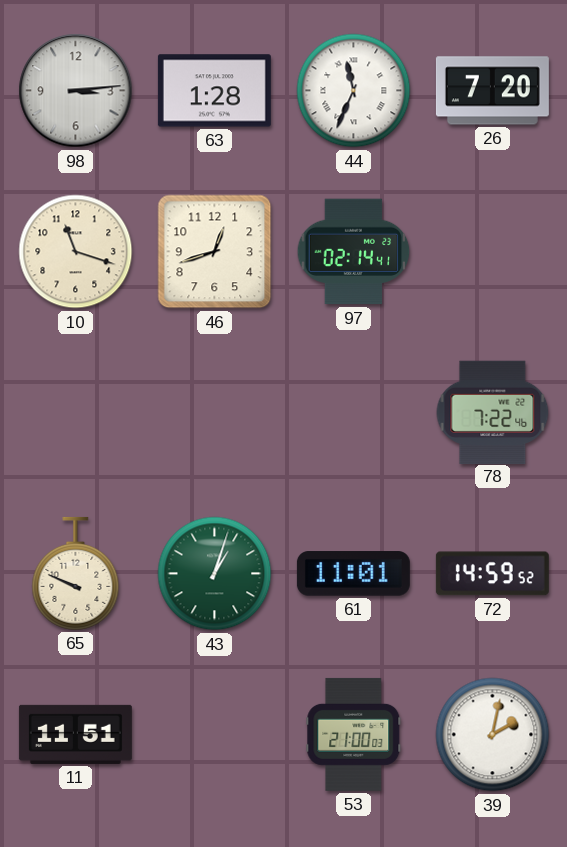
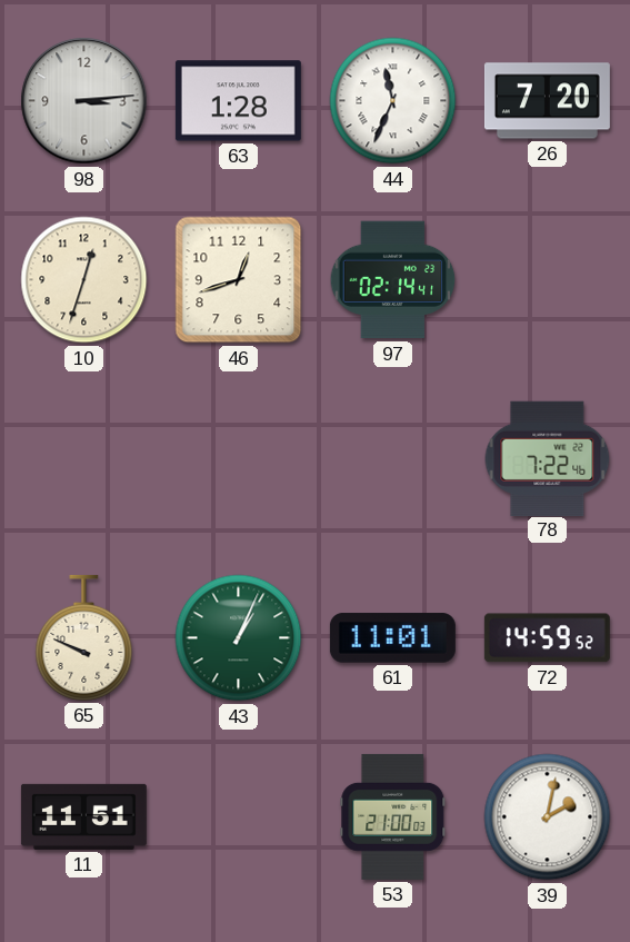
10: 11:18 -> 12:33
43: 1:03 -> 1:04
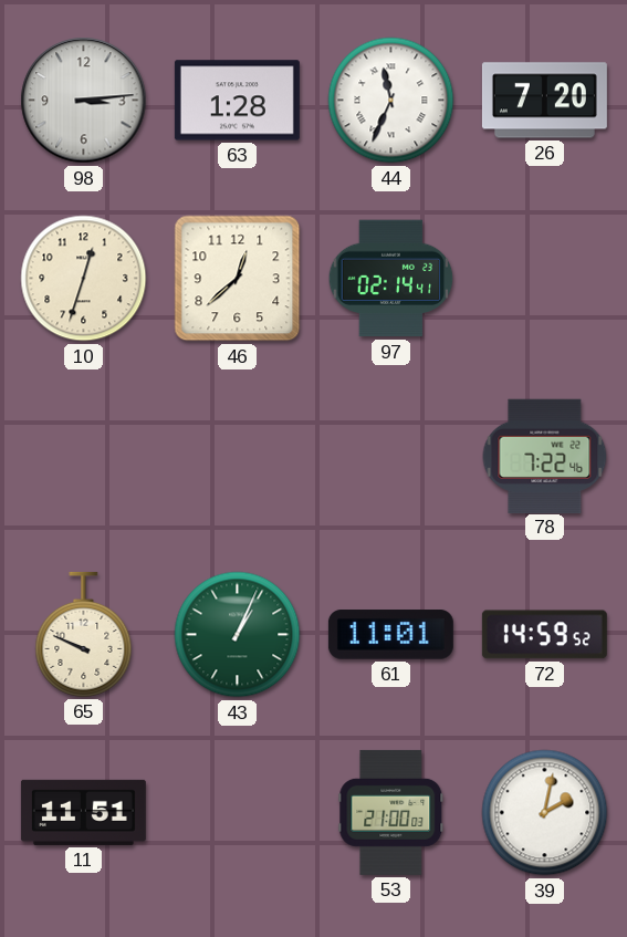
46: 12:42 -> 12:38
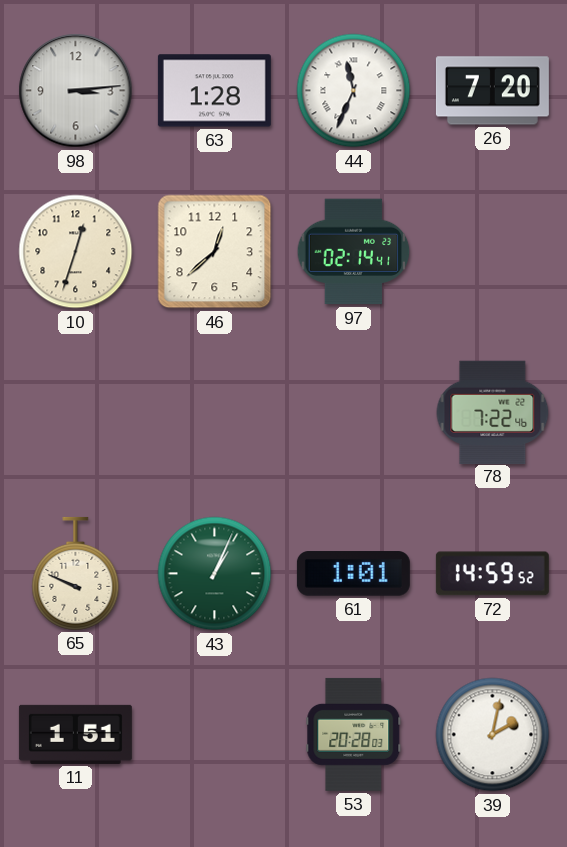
61: 11:01 -> 1:01
11: 11:51 -> 1:51
53: 21:00 -> 20:28
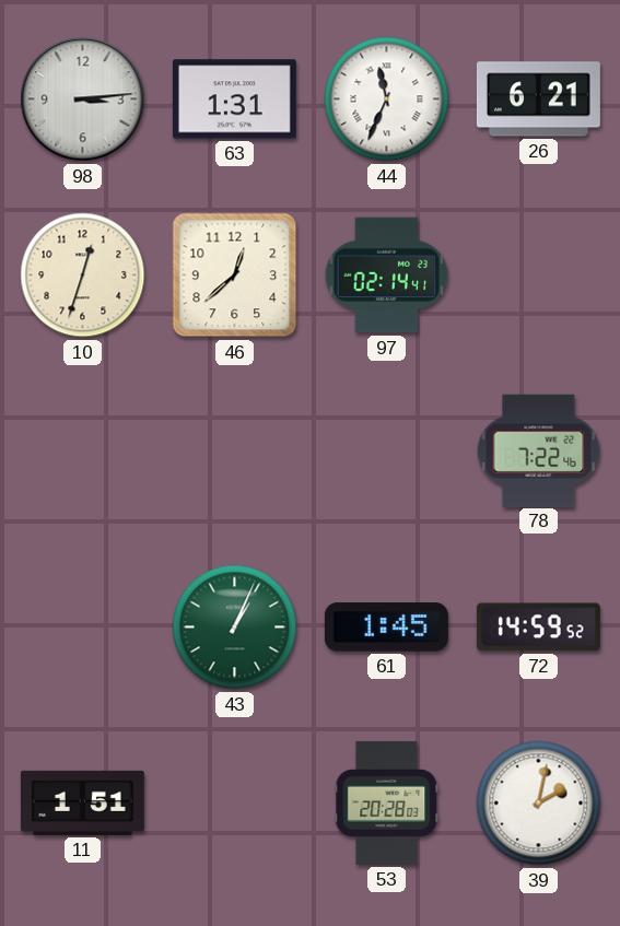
63: 1:28 -> 1:31
26: 7:20 -> 6:21
65: 9:49 -> none
61: 1:01 -> 1:45
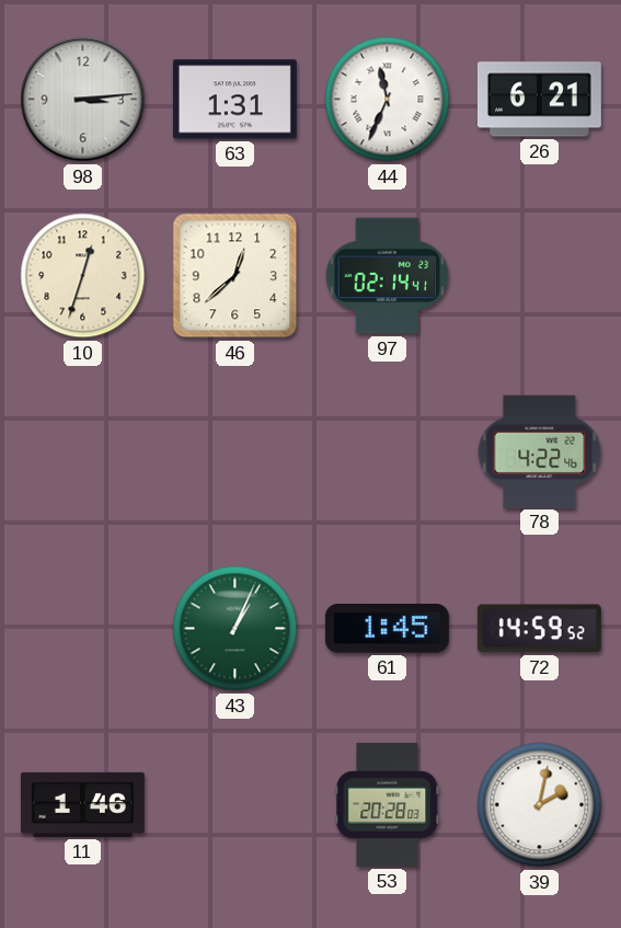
78: 7:22 -> 4:22
11: 1:51 -> 1:46
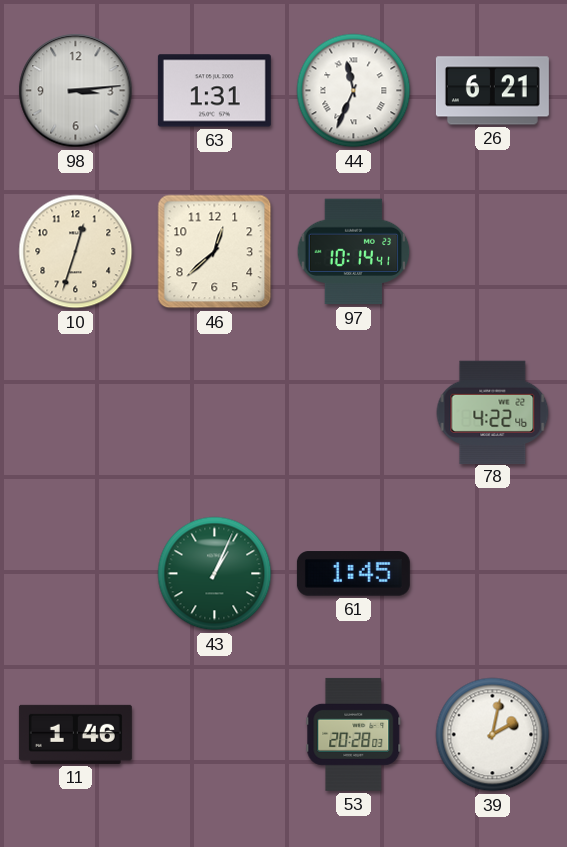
97: 02:14 -> 10:14
72: 14:59 -> none
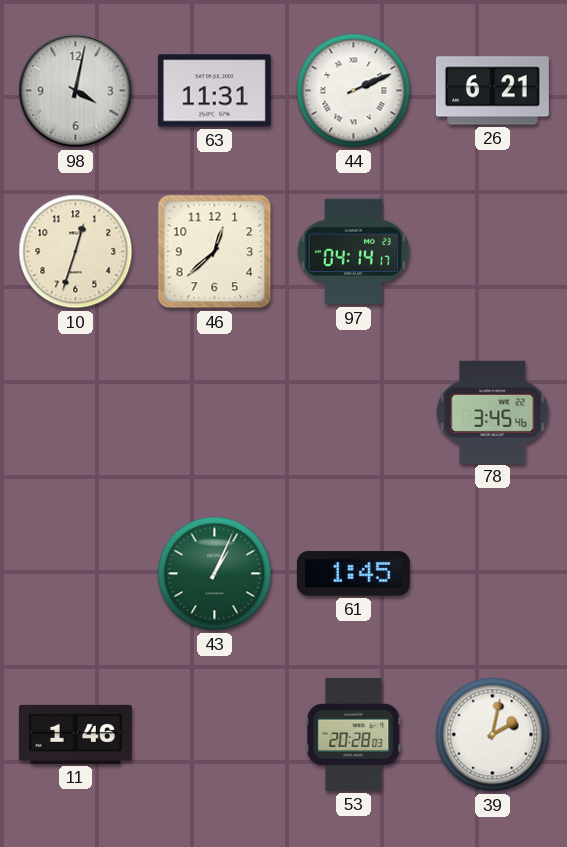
98: 3:14 -> 4:02
63: 1:31 -> 11:31
44: 11:34 -> 2:11
97: 10:14 -> 04:14
78: 4:22 -> 3:45
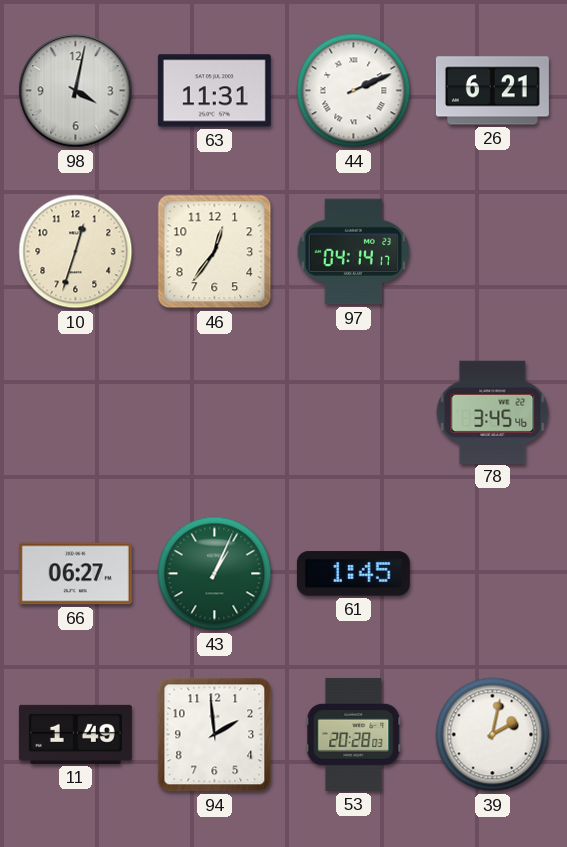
46: 12:38 -> 12:36
66: none -> 06:27
11: 1:46 -> 1:49
94: none -> 1:59
